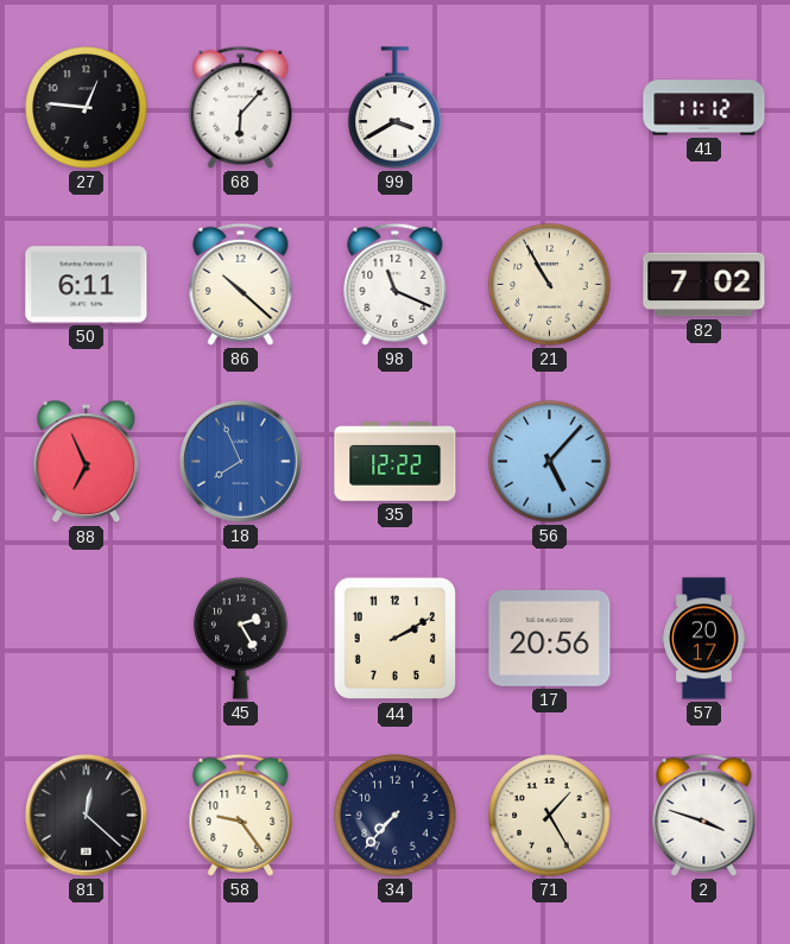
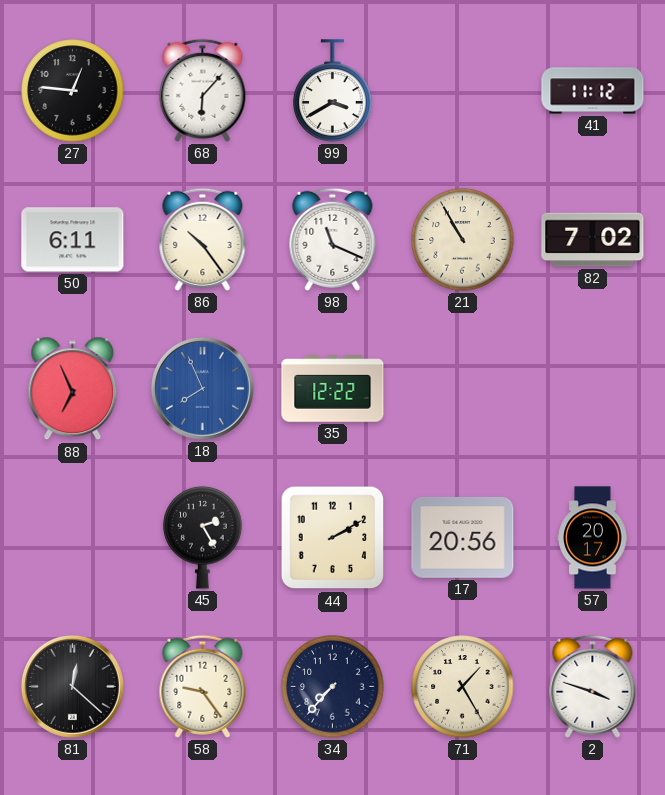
86: 10:22 -> 10:24
56: 5:07 -> none
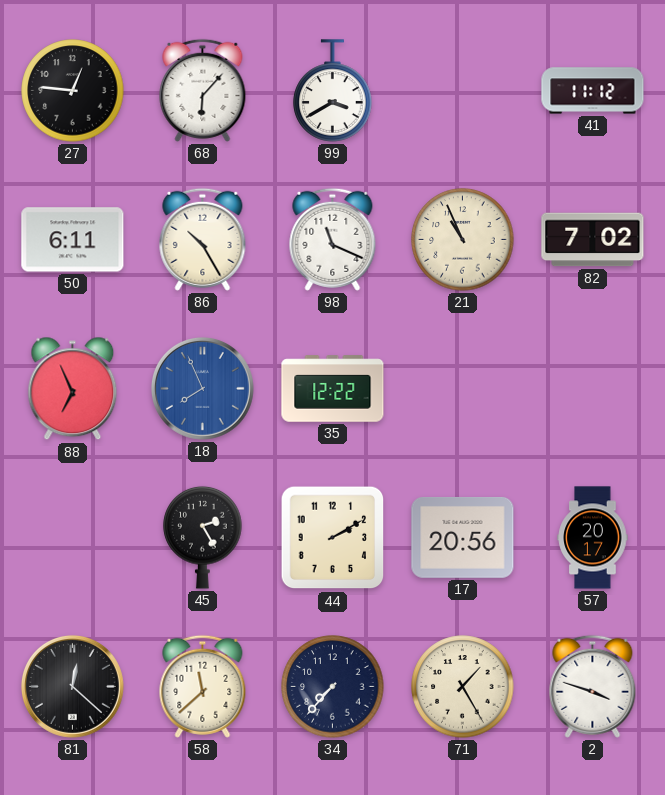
86: 10:24 -> 10:25
21: 10:55 -> 10:56
58: 9:24 -> 11:38
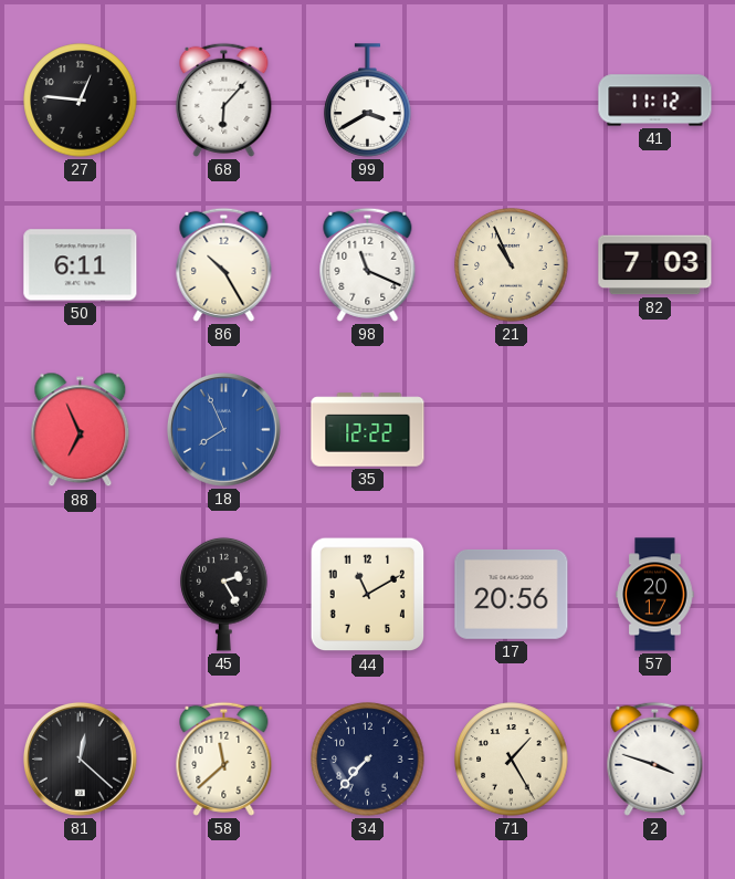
82: 7:02 -> 7:03
44: 2:10 -> 11:10
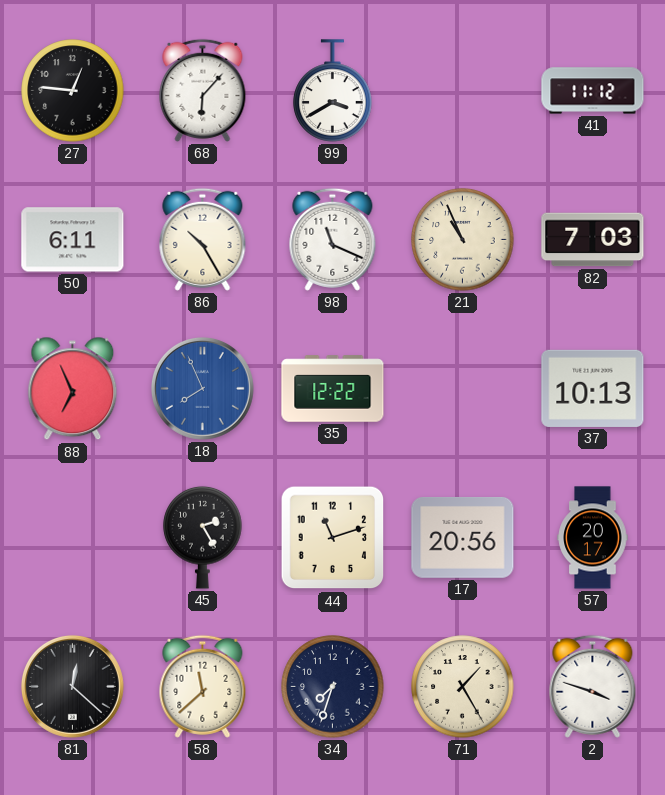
37: none -> 10:13
44: 11:10 -> 11:12
34: 7:37 -> 7:33
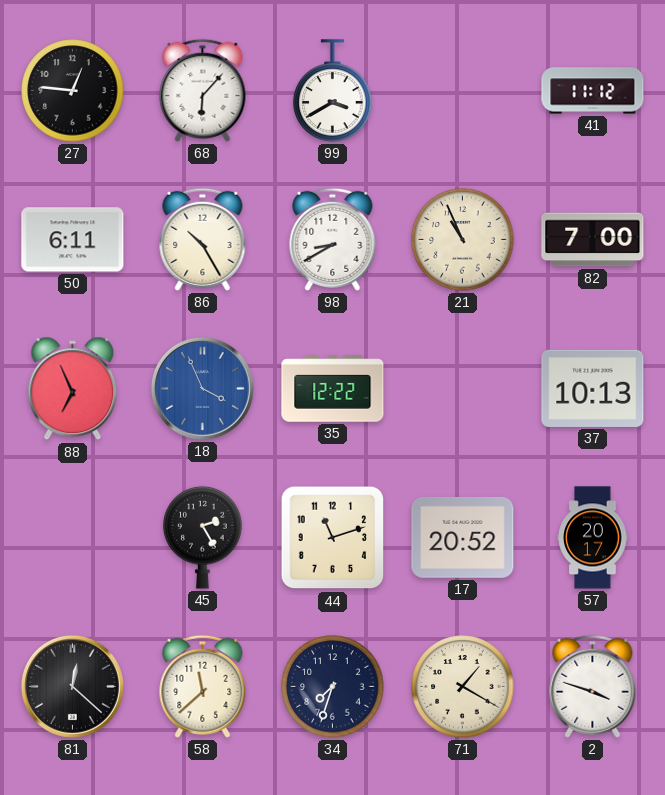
98: 11:19 -> 8:40
82: 7:03 -> 7:00
18: 7:56 -> 3:56
17: 20:56 -> 20:52
71: 1:25 -> 1:20
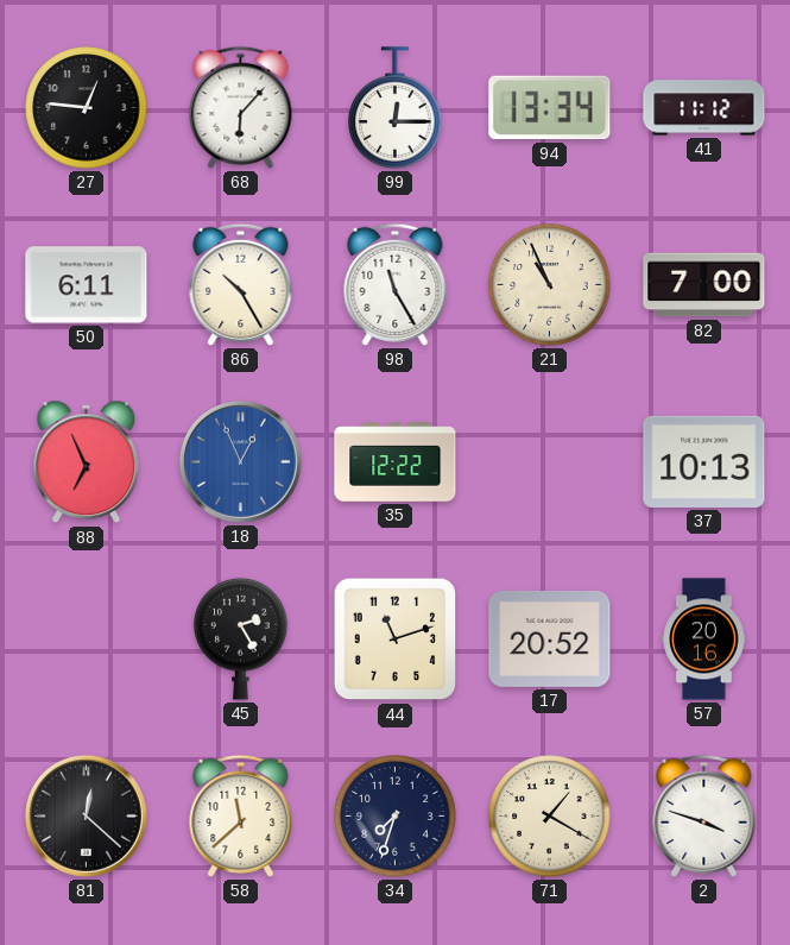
99: 3:40 -> 12:15
94: none -> 13:34
98: 8:40 -> 11:25
18: 3:56 -> 12:56
57: 20:17 -> 20:16
